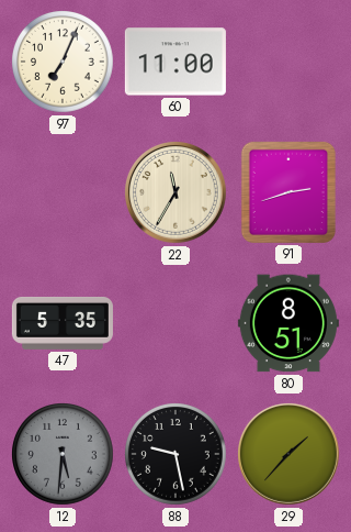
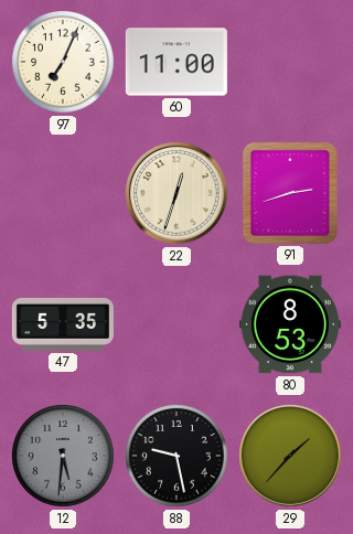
22: 11:35 -> 12:33
80: 8:51 -> 8:53
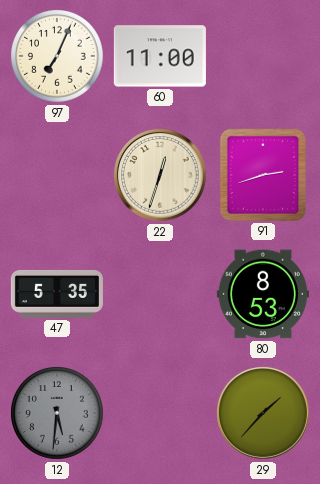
88: 9:28 -> none
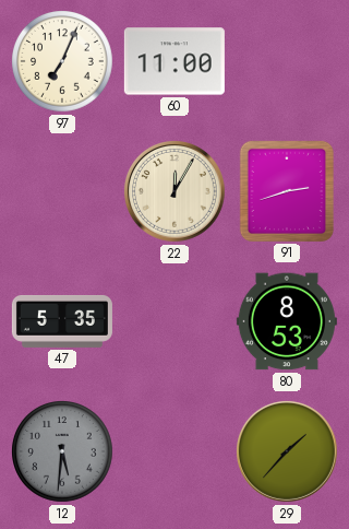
22: 12:33 -> 12:05
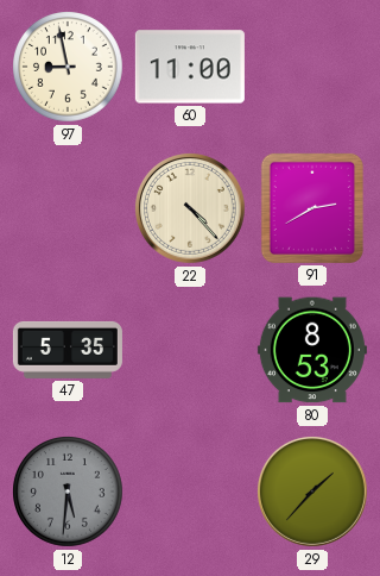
97: 7:04 -> 8:58
22: 12:05 -> 4:23
91: 2:42 -> 2:40
